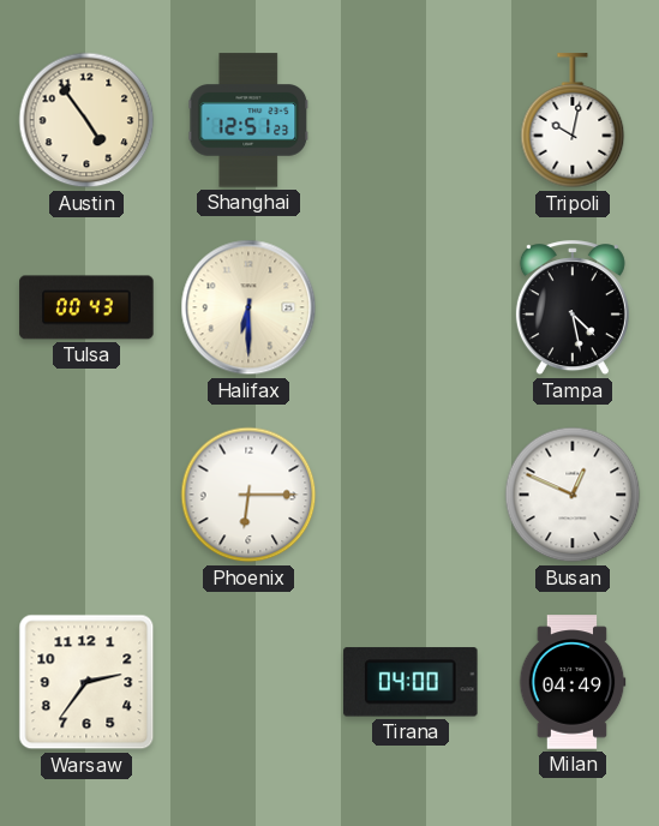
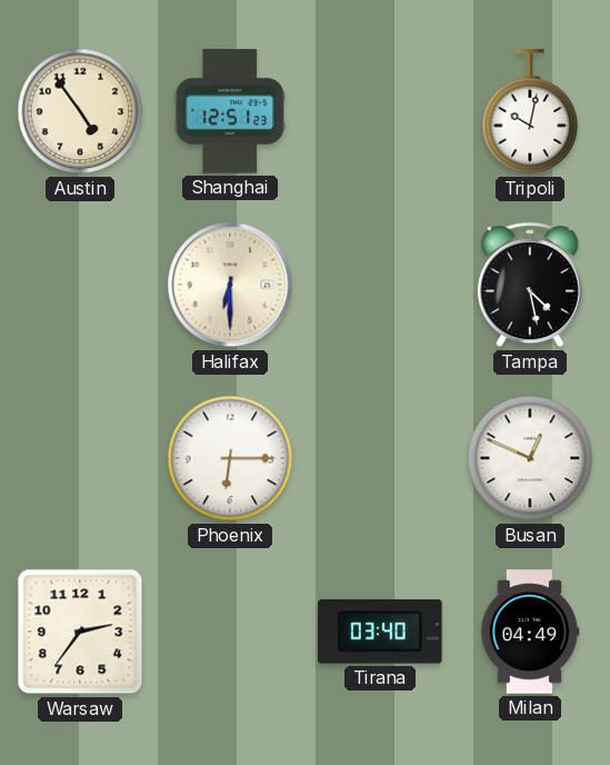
Tulsa: 00:43 -> none
Tirana: 04:00 -> 03:40
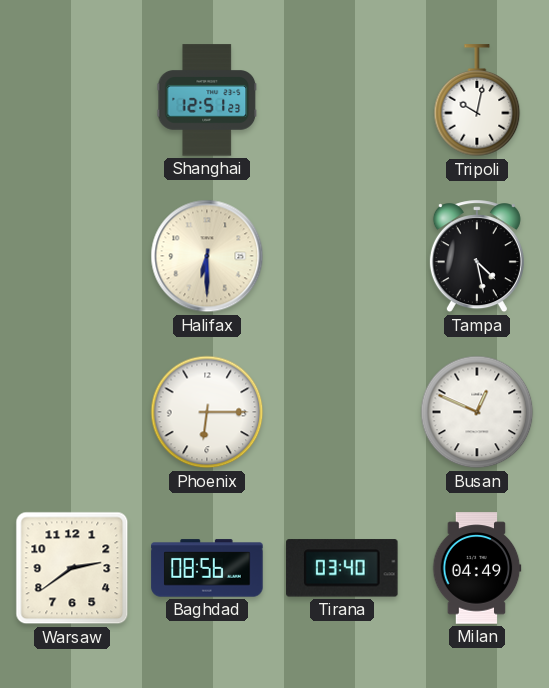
Austin: 4:54 -> none
Warsaw: 2:36 -> 2:39
Baghdad: none -> 08:56
